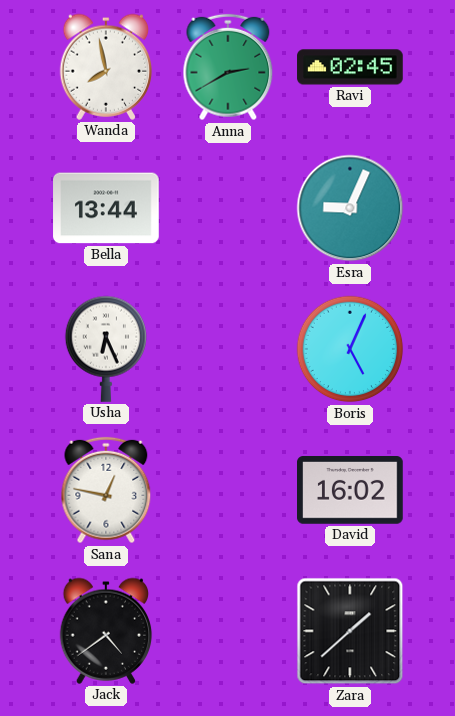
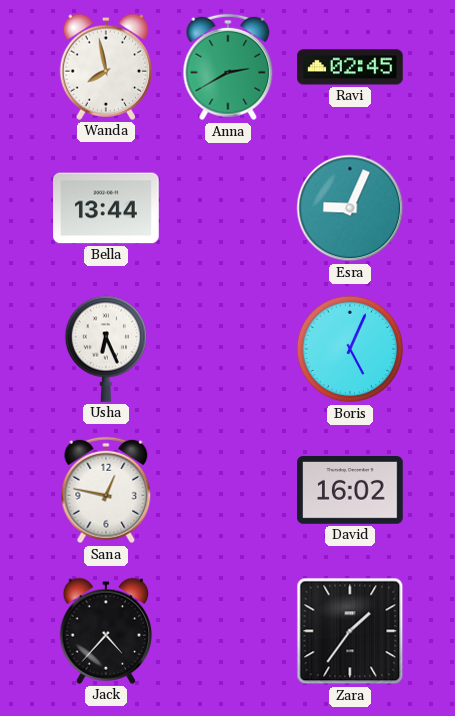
Jack: 4:39 -> 4:37
Zara: 1:38 -> 1:36
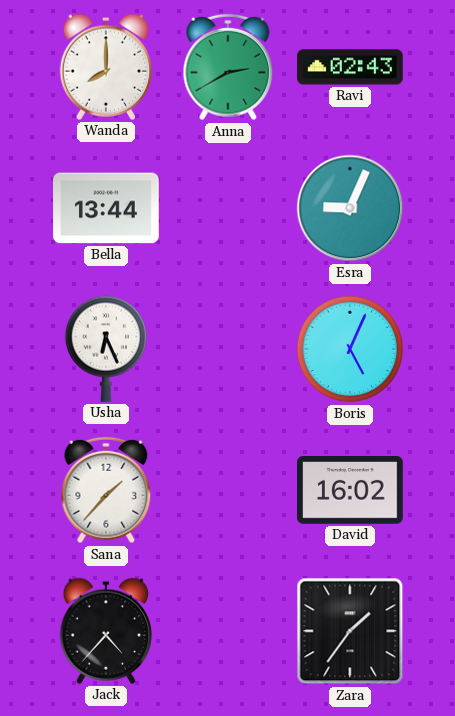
Wanda: 7:58 -> 8:00
Ravi: 02:45 -> 02:43
Sana: 12:47 -> 1:37
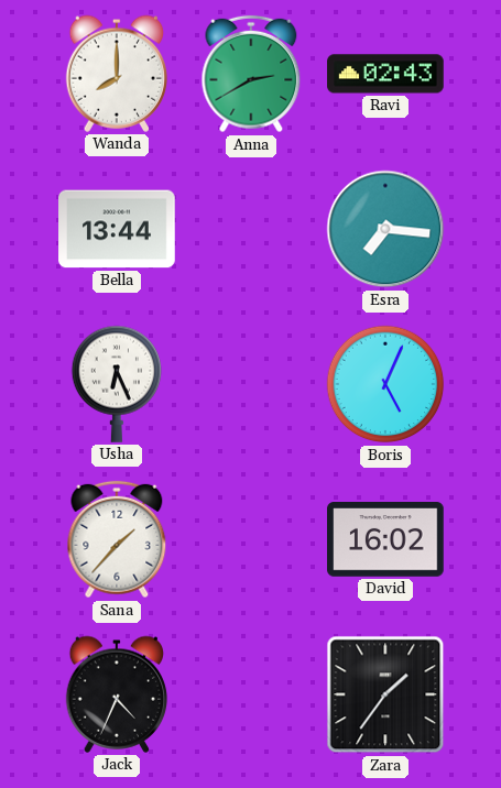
Esra: 9:04 -> 7:16
Jack: 4:37 -> 4:34
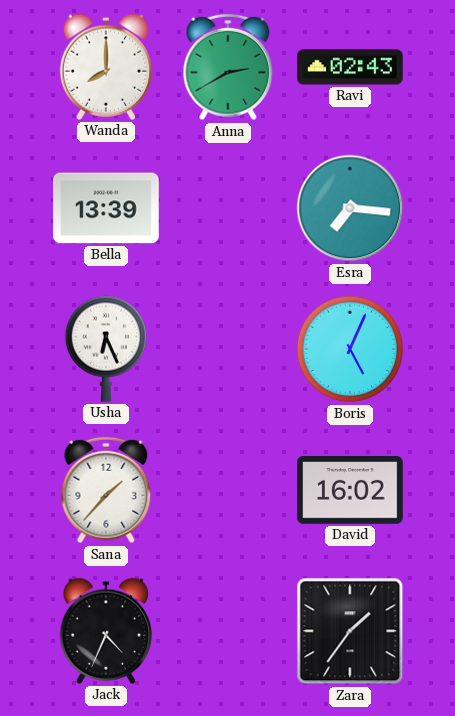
Bella: 13:44 -> 13:39
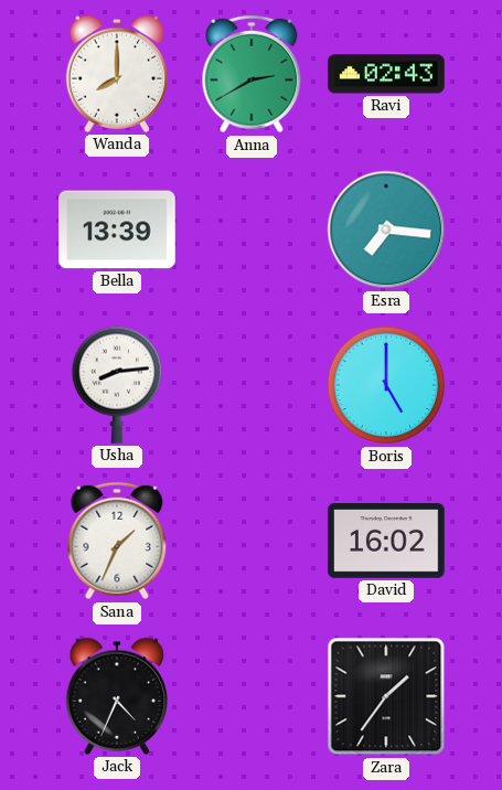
Usha: 6:26 -> 8:14
Boris: 5:04 -> 5:00
Sana: 1:37 -> 1:34
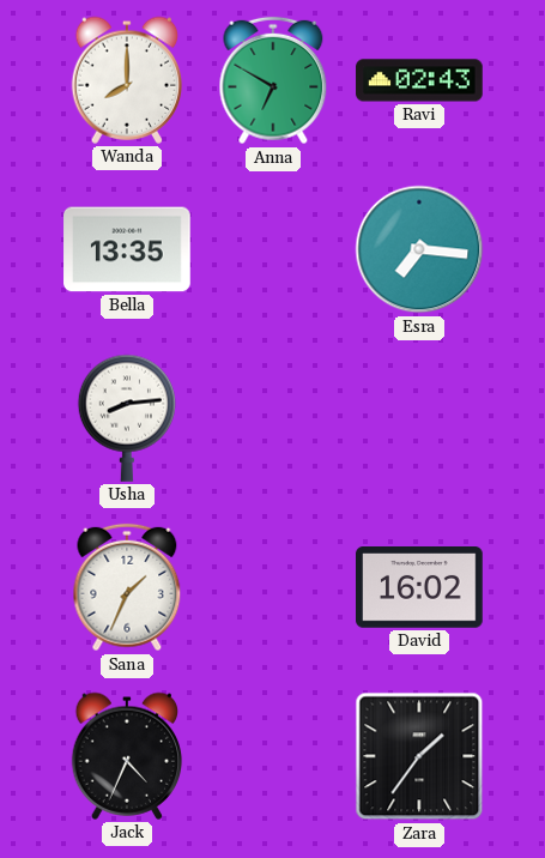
Anna: 2:40 -> 6:50
Bella: 13:39 -> 13:35
Boris: 5:00 -> none
